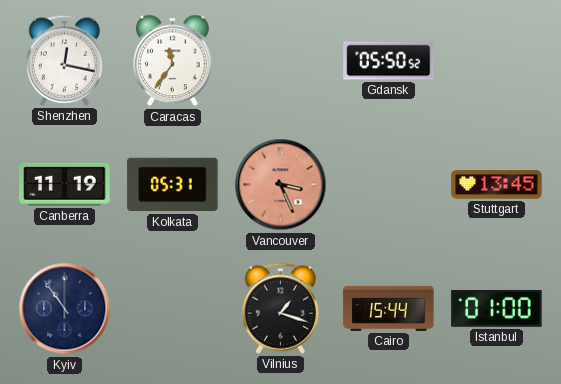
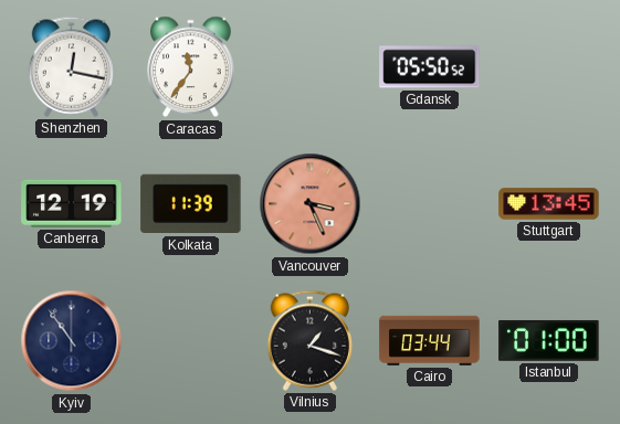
Canberra: 11:19 -> 12:19
Kolkata: 05:31 -> 11:39
Cairo: 15:44 -> 03:44
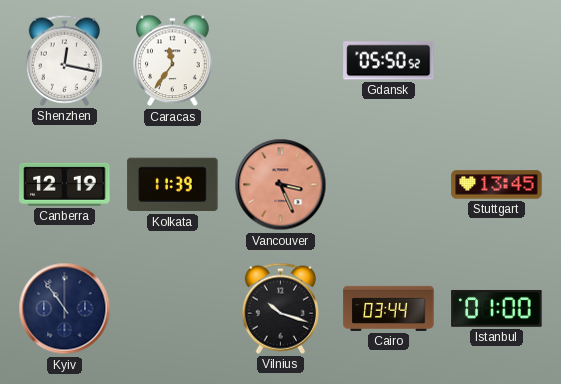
Vilnius: 1:18 -> 10:18
